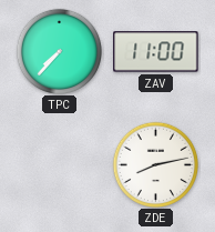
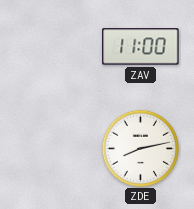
TPC: 7:37 -> none
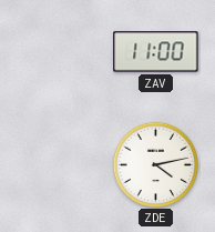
ZDE: 8:13 -> 4:13
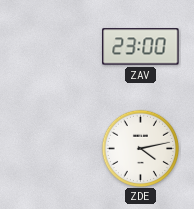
ZAV: 11:00 -> 23:00
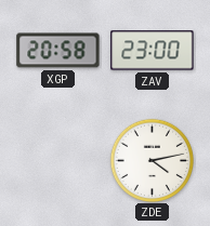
XGP: none -> 20:58
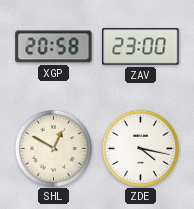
SHL: none -> 12:50
ZDE: 4:13 -> 4:17
